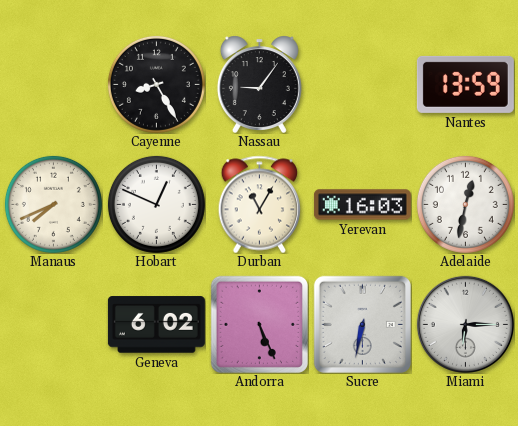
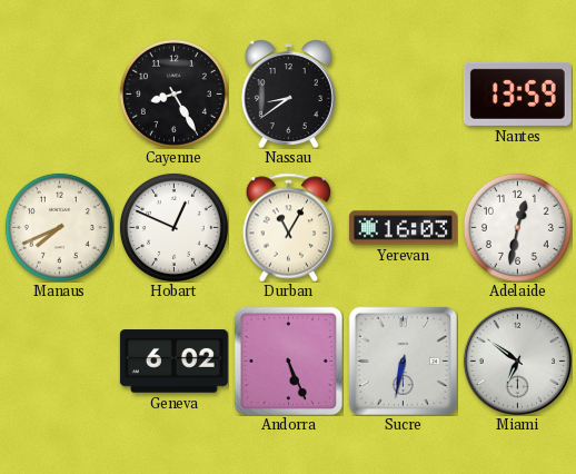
Nassau: 9:06 -> 8:39
Miami: 6:15 -> 6:51
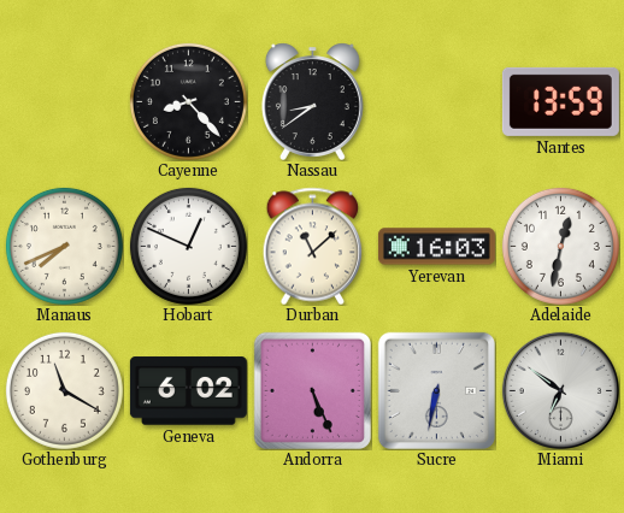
Cayenne: 8:25 -> 8:23
Durban: 11:05 -> 11:08
Gothenburg: none -> 11:20
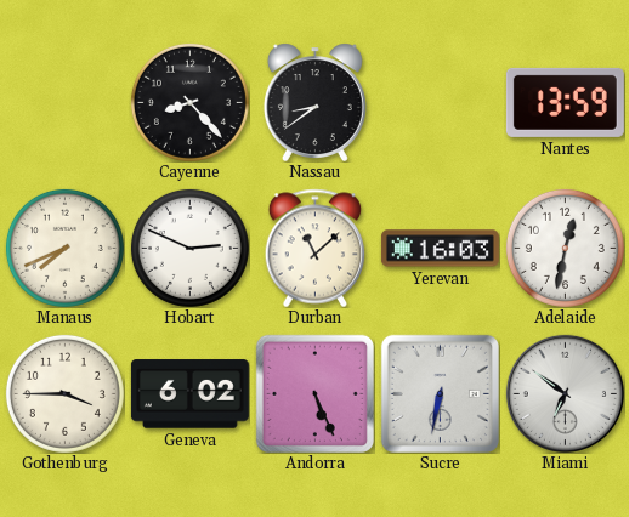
Hobart: 12:49 -> 2:49
Gothenburg: 11:20 -> 3:45
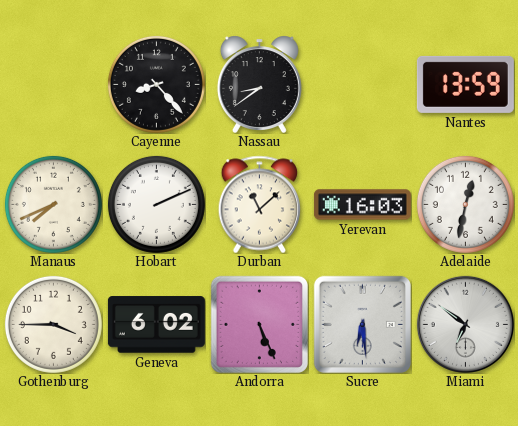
Hobart: 2:49 -> 2:11
Sucre: 6:32 -> 6:29
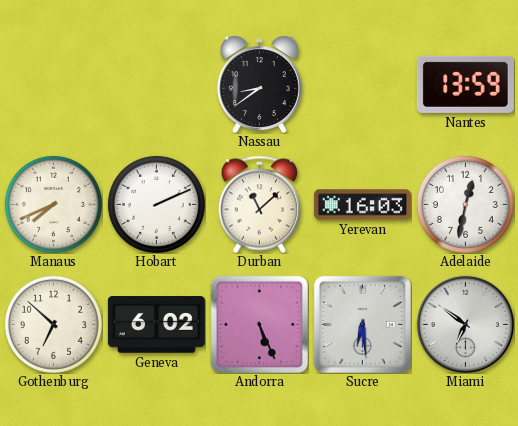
Cayenne: 8:23 -> none
Gothenburg: 3:45 -> 6:52
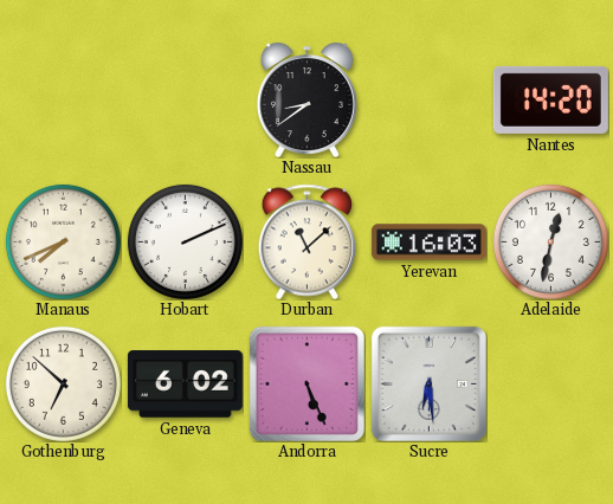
Nantes: 13:59 -> 14:20
Miami: 6:51 -> none
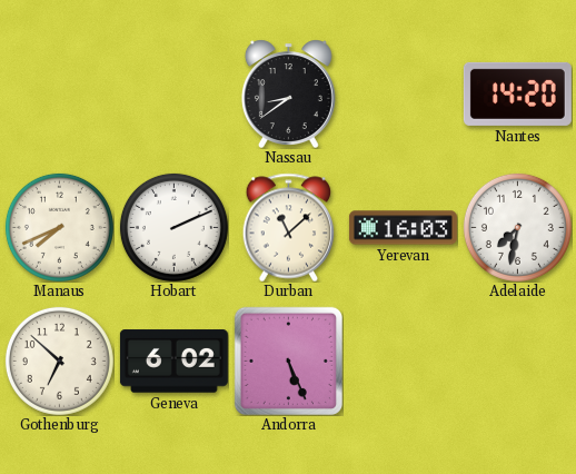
Adelaide: 12:32 -> 7:32
Sucre: 6:29 -> none
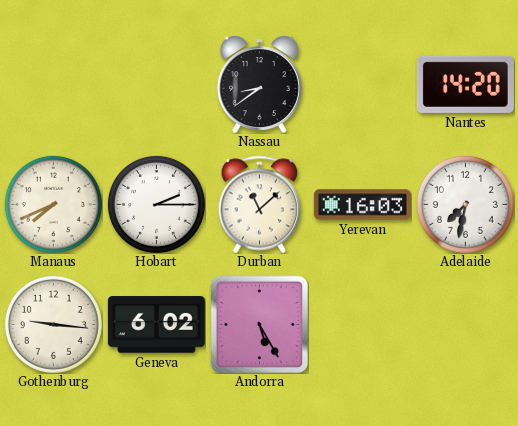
Hobart: 2:11 -> 2:15
Gothenburg: 6:52 -> 9:16
Andorra: 5:26 -> 5:25
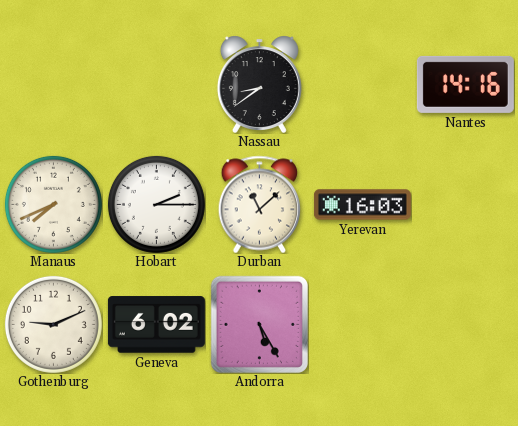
Nantes: 14:20 -> 14:16
Adelaide: 7:32 -> none
Gothenburg: 9:16 -> 9:11
